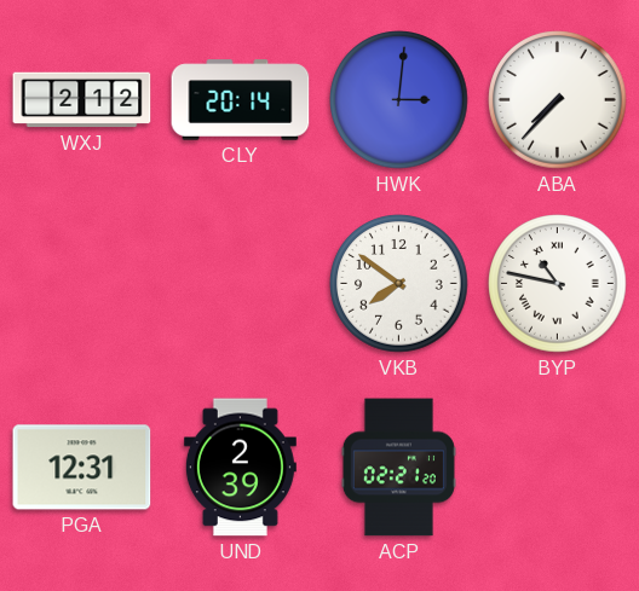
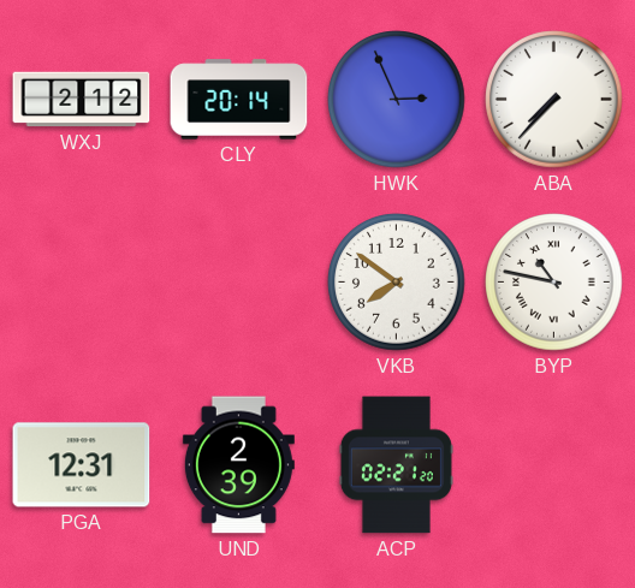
HWK: 3:01 -> 2:56
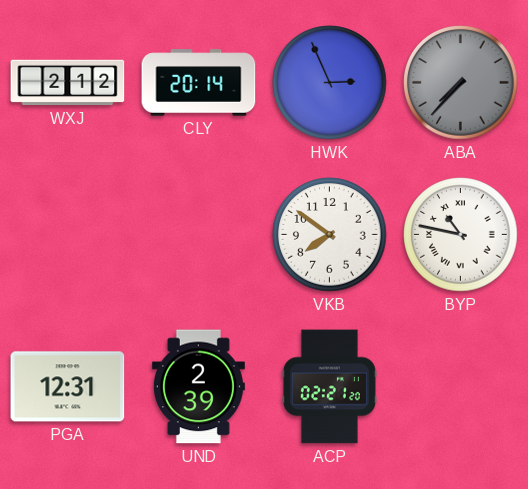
ABA dial: white -> grey
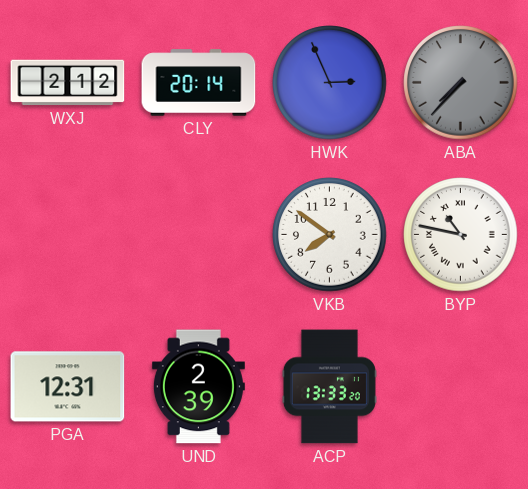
ACP: 02:21 -> 13:33
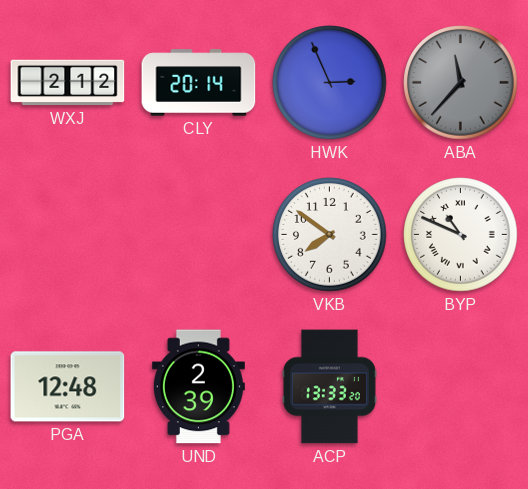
ABA: 7:37 -> 11:37
BYP: 10:47 -> 10:49
PGA: 12:31 -> 12:48
